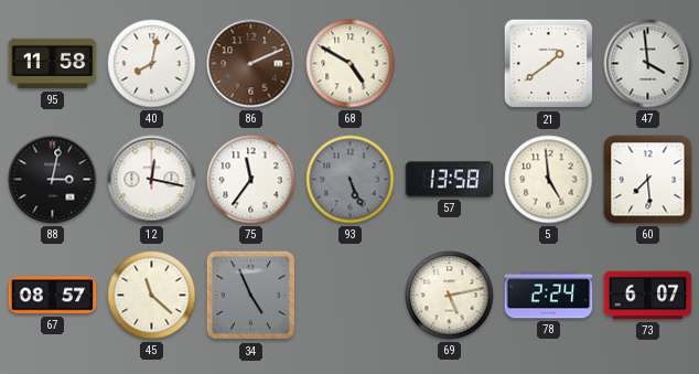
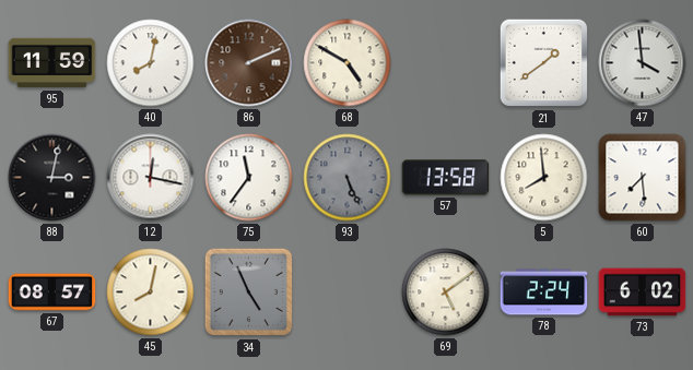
95: 11:58 -> 11:59
5: 4:59 -> 7:59
45: 11:22 -> 8:02
69: 5:13 -> 5:09
73: 6:07 -> 6:02
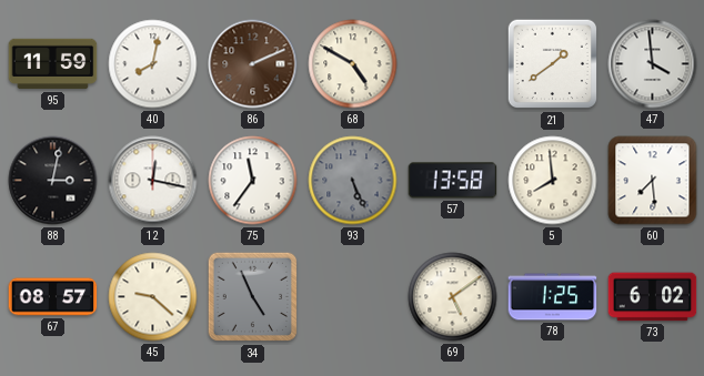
45: 8:02 -> 9:22
78: 2:24 -> 1:25
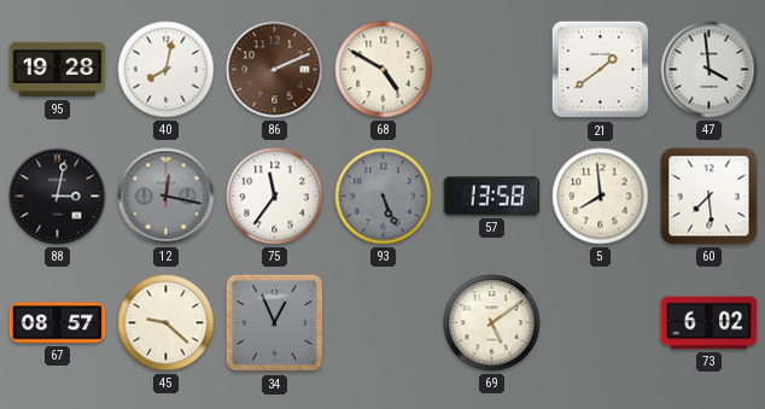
95: 11:59 -> 19:28
12 dial: white -> grey
34: 4:56 -> 12:56
78: 1:25 -> none
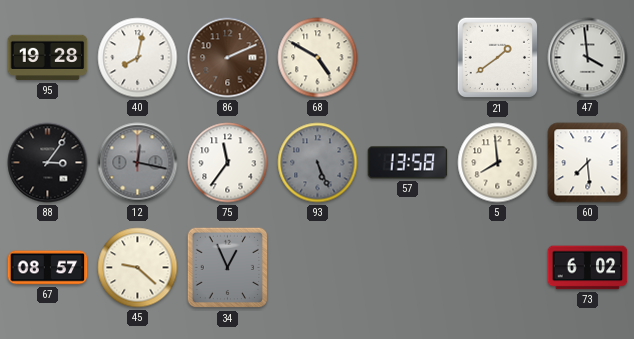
88: 3:02 -> 3:06
69: 5:09 -> none
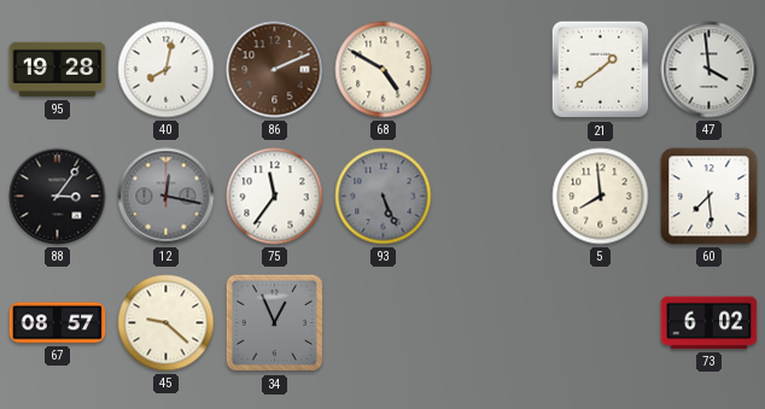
57: 13:58 -> none
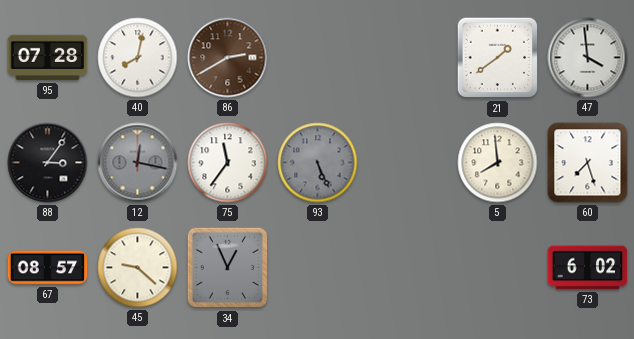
95: 19:28 -> 07:28
86: 2:11 -> 2:40
68: 4:50 -> none
60: 7:29 -> 7:27
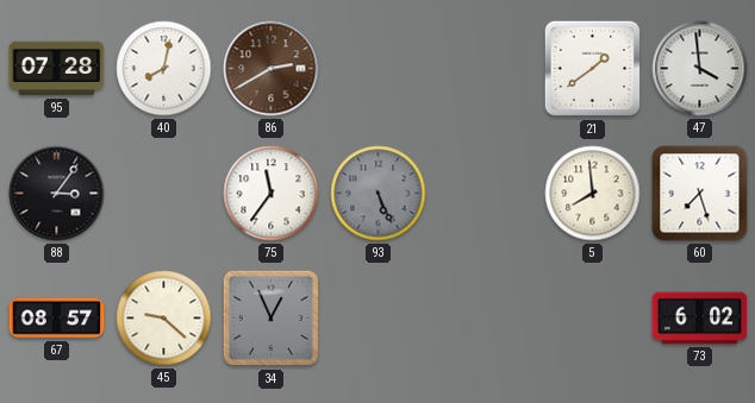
12: 12:17 -> none
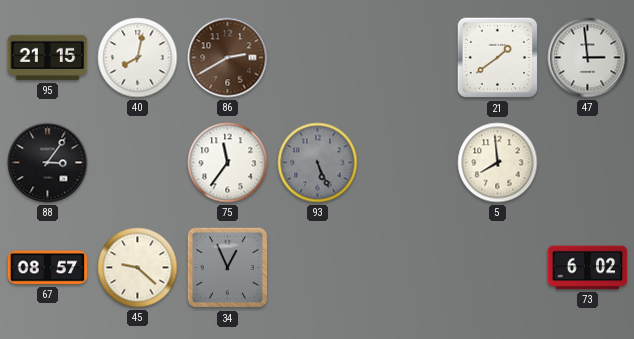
95: 07:28 -> 21:15
47: 3:59 -> 2:59
60: 7:27 -> none
